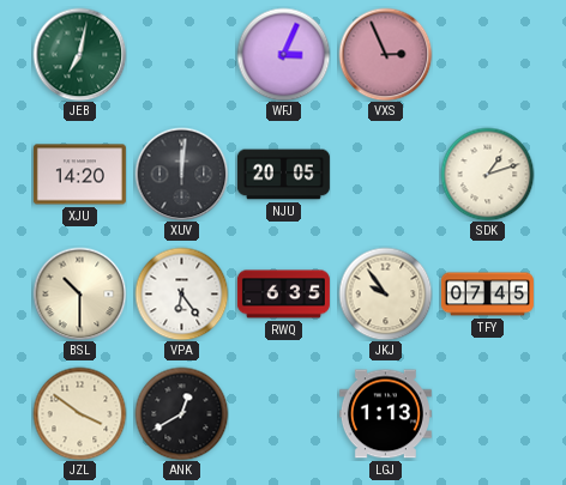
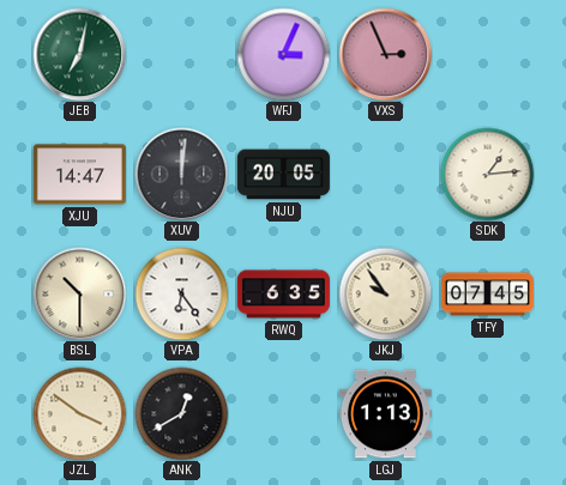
XJU: 14:20 -> 14:47
SDK: 1:12 -> 1:14
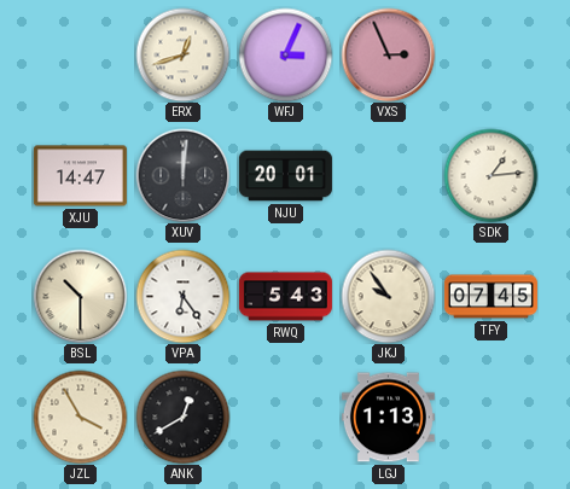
JEB: 7:02 -> none
ERX: none -> 12:42
NJU: 20:05 -> 20:01
RWQ: 6:35 -> 5:43
JZL: 3:51 -> 3:55
